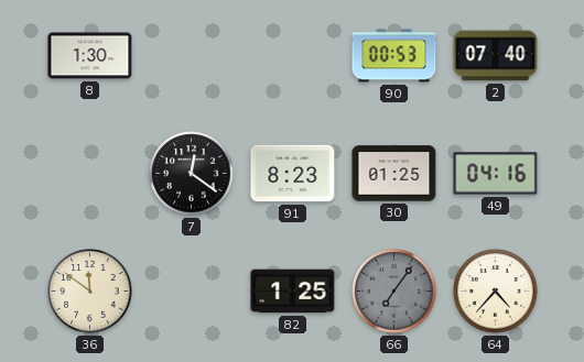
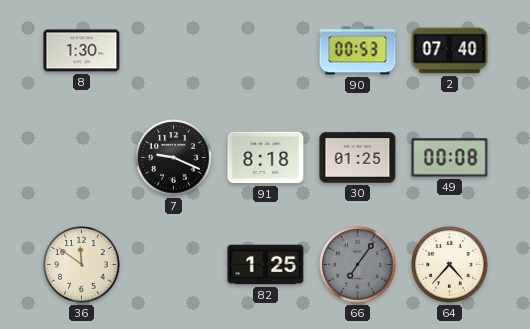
7: 12:21 -> 9:19
91: 8:23 -> 8:18
49: 04:16 -> 00:08
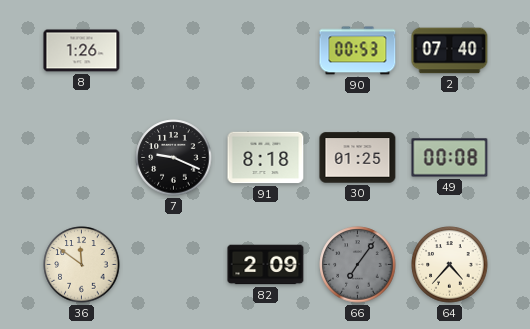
8: 1:30 -> 1:26
82: 1:25 -> 2:09
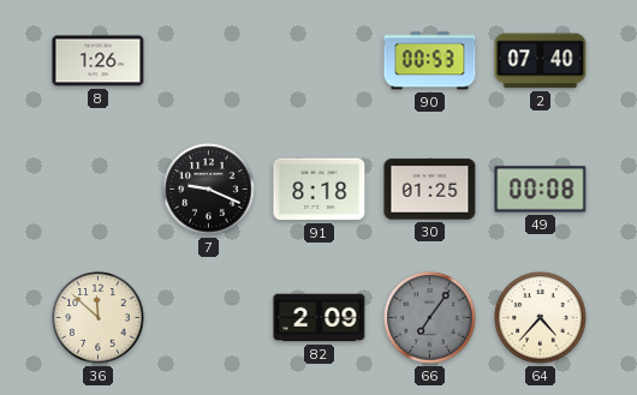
36: 11:51 -> 11:52
